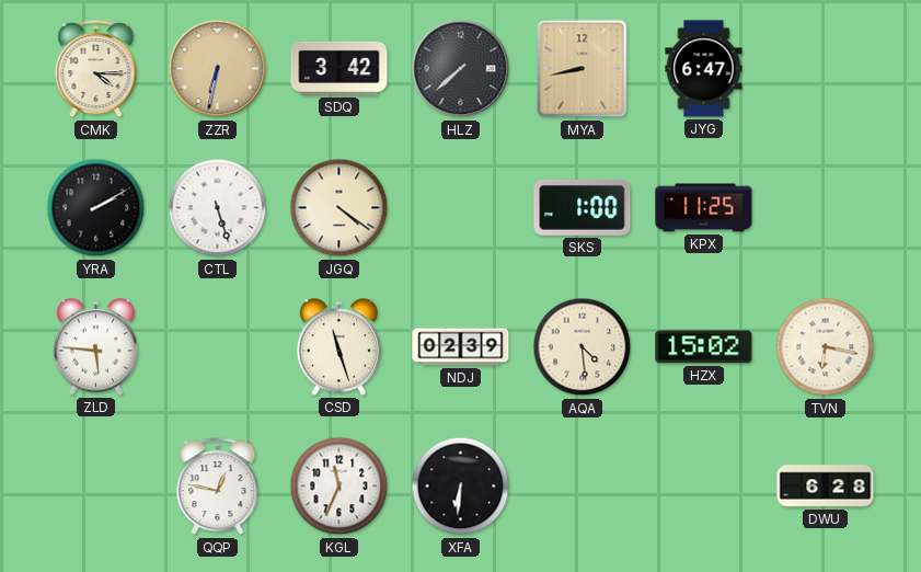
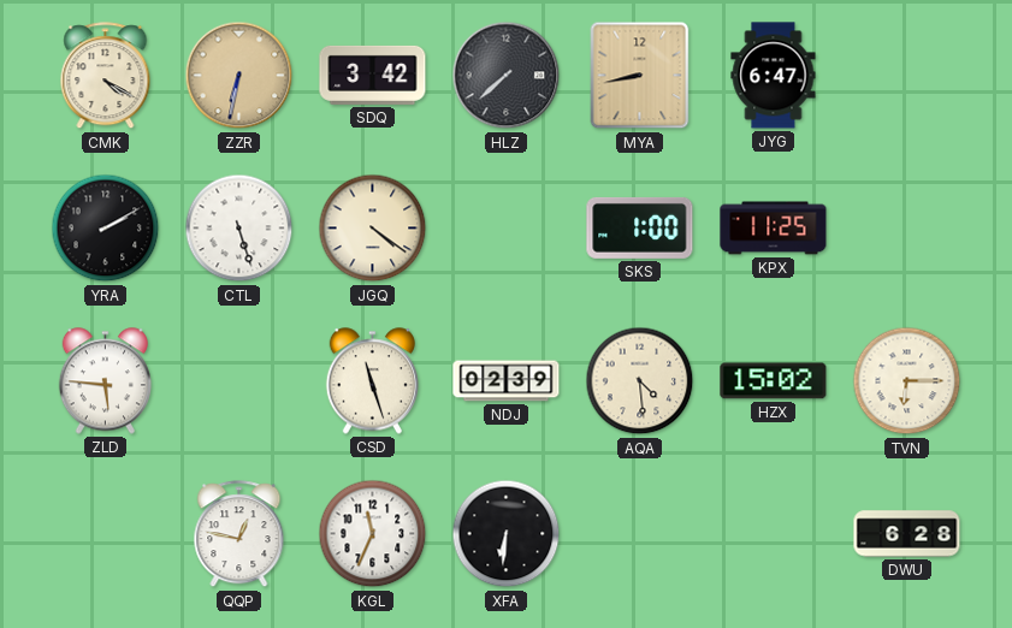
CMK: 4:15 -> 4:20
TVN: 6:17 -> 6:15
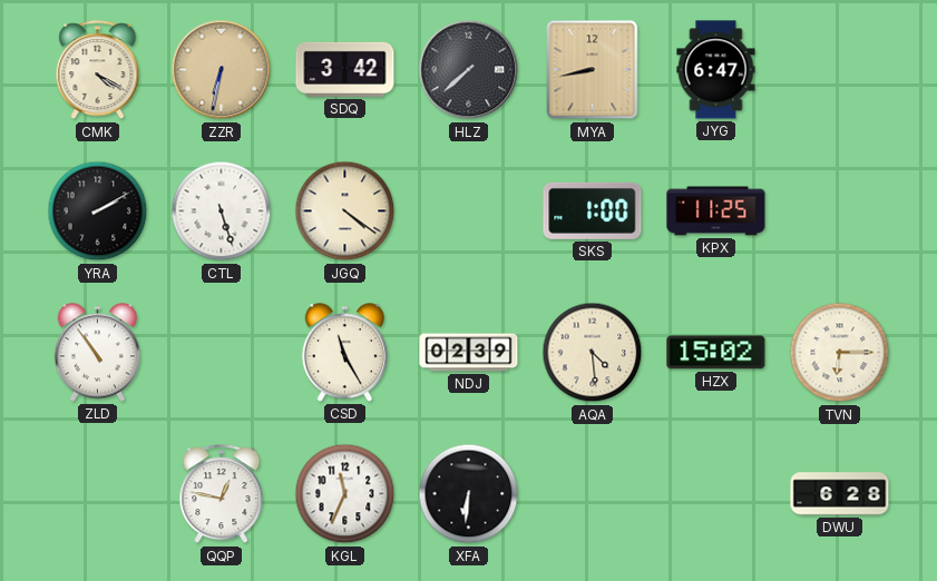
ZLD: 5:46 -> 10:54
CSD: 11:27 -> 11:25
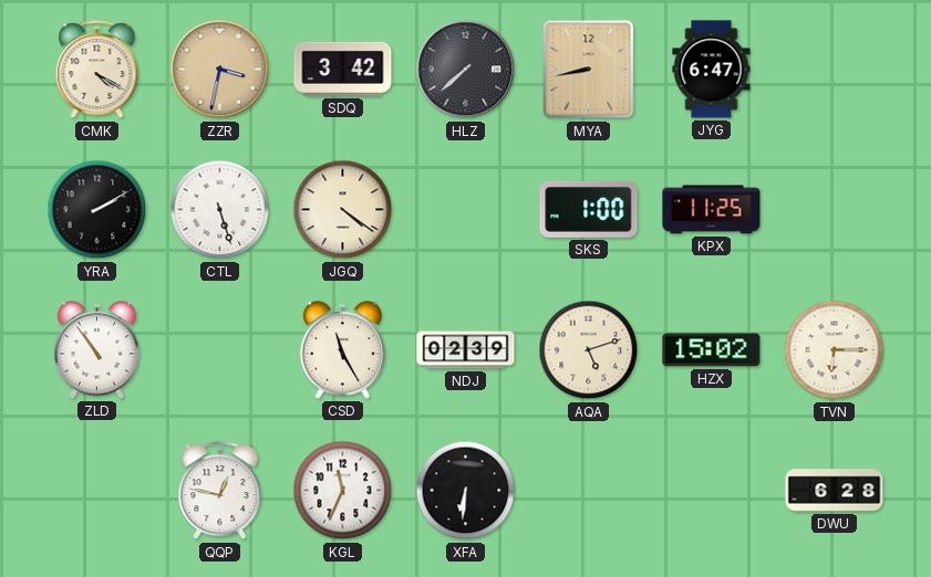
ZZR: 6:32 -> 3:32
AQA: 4:29 -> 5:12
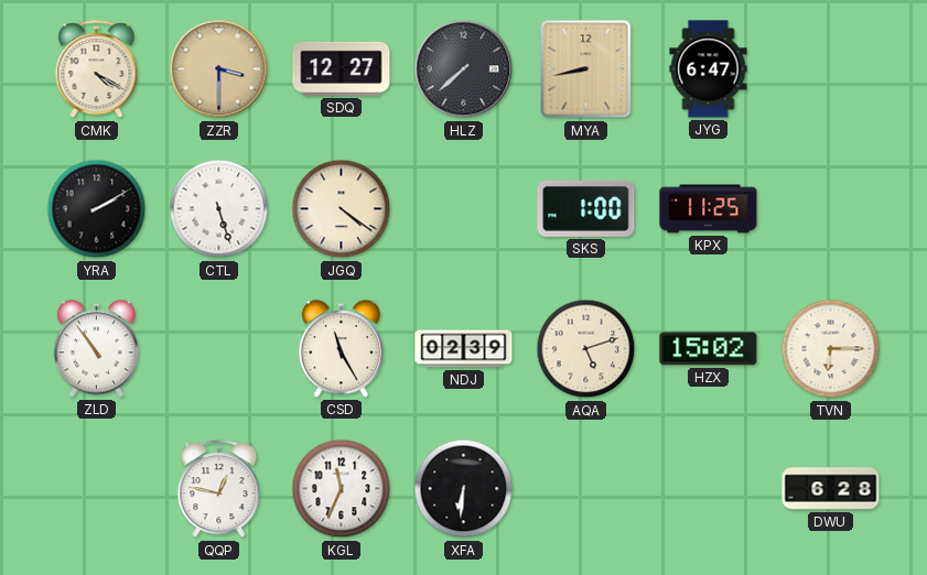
ZZR: 3:32 -> 3:30
SDQ: 3:42 -> 12:27
